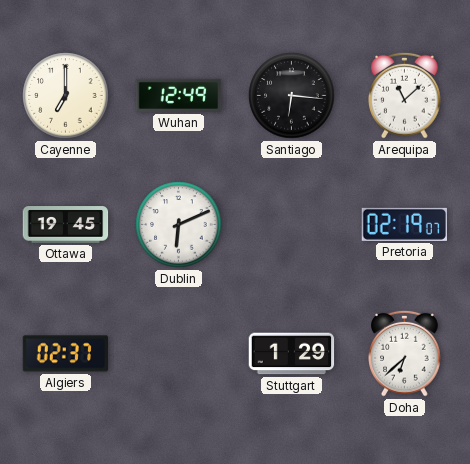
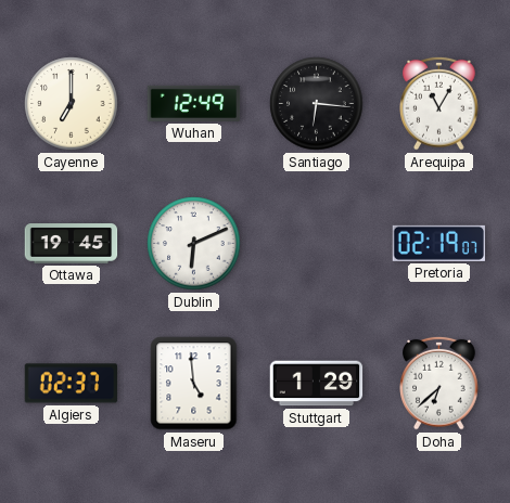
Arequipa: 11:08 -> 11:05
Maseru: none -> 4:59
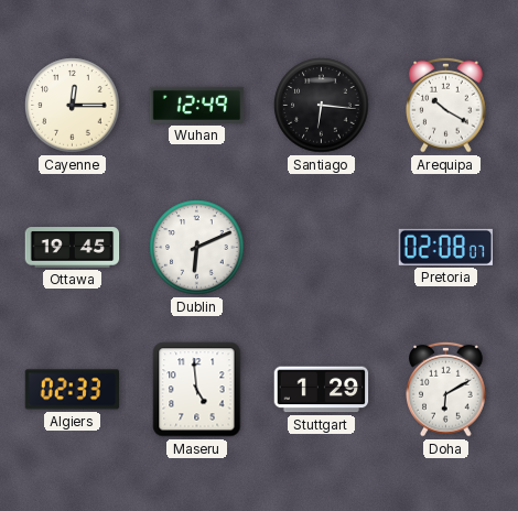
Cayenne: 7:00 -> 12:15
Arequipa: 11:05 -> 10:20
Pretoria: 02:19 -> 02:08
Algiers: 02:37 -> 02:33
Doha: 6:38 -> 6:10
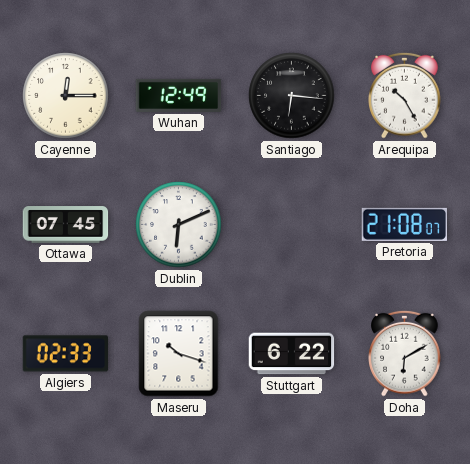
Arequipa: 10:20 -> 10:25
Ottawa: 19:45 -> 07:45
Pretoria: 02:08 -> 21:08
Maseru: 4:59 -> 10:18
Stuttgart: 1:29 -> 6:22
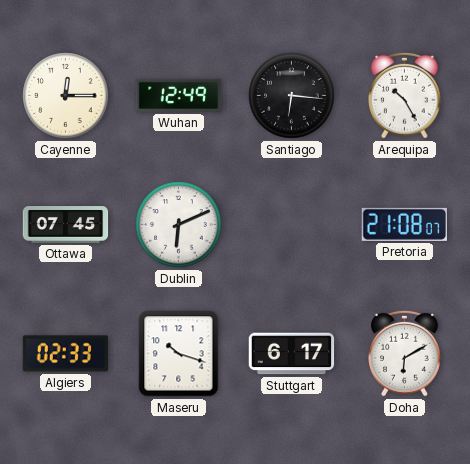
Stuttgart: 6:22 -> 6:17
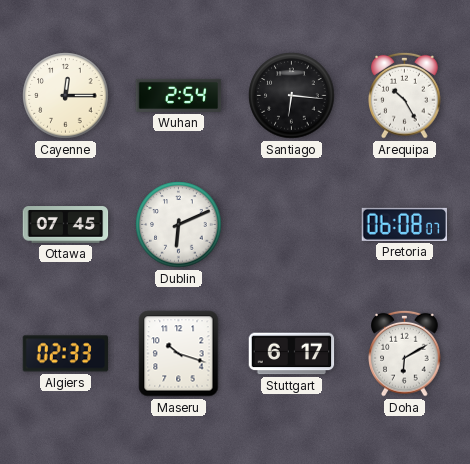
Wuhan: 12:49 -> 2:54
Pretoria: 21:08 -> 06:08
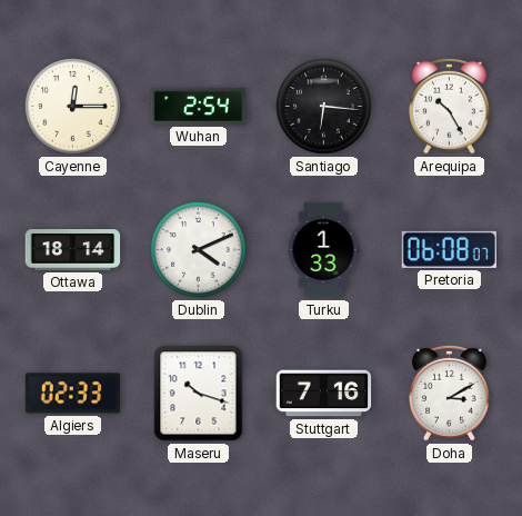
Ottawa: 07:45 -> 18:14
Dublin: 6:11 -> 4:11
Turku: none -> 1:33
Stuttgart: 6:17 -> 7:16
Doha: 6:10 -> 3:10
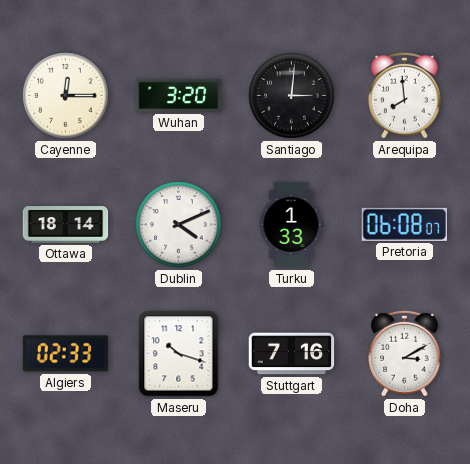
Wuhan: 2:54 -> 3:20
Santiago: 6:16 -> 3:01
Arequipa: 10:25 -> 7:59
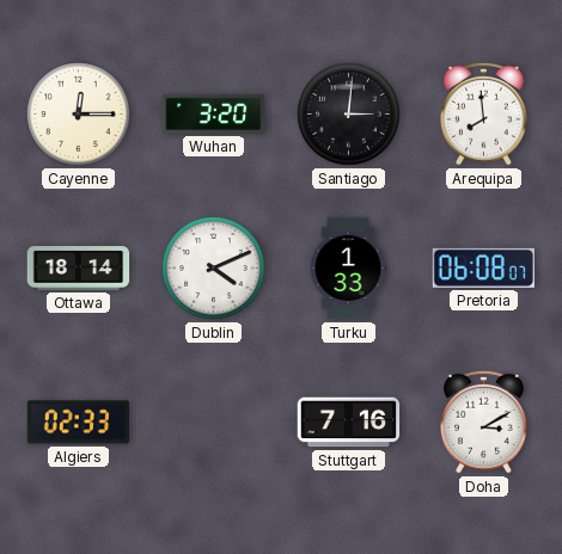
Maseru: 10:18 -> none
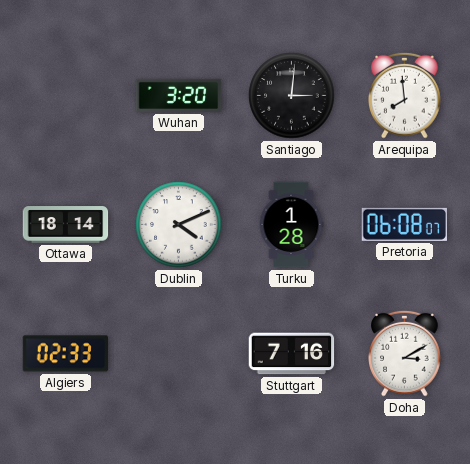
Cayenne: 12:15 -> none
Turku: 1:33 -> 1:28
